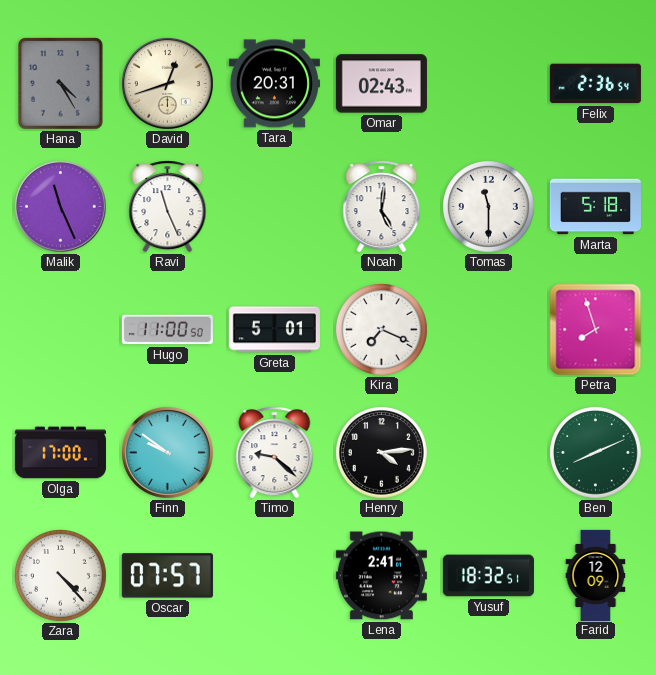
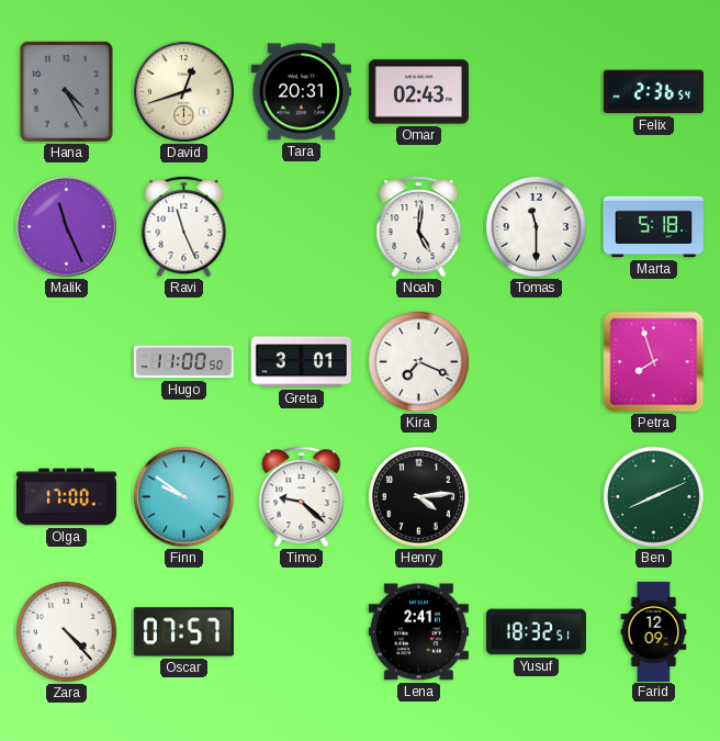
Greta: 5:01 -> 3:01
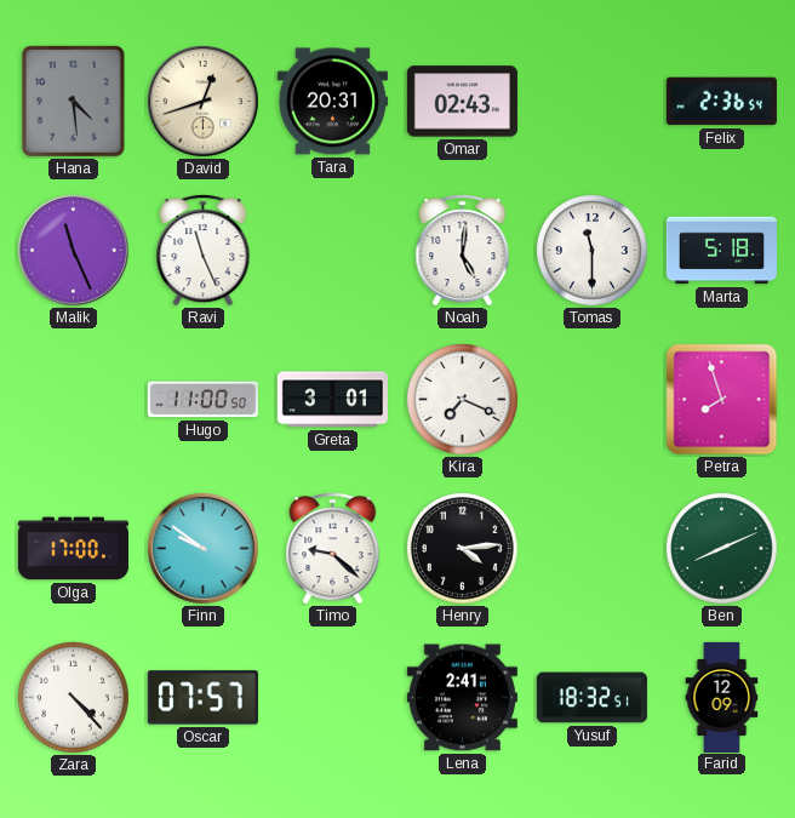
Hana: 4:25 -> 4:29
